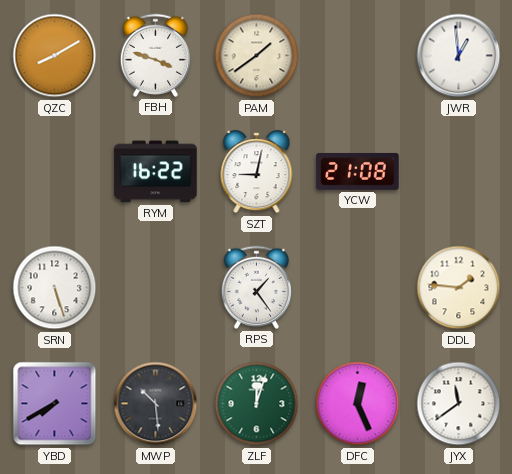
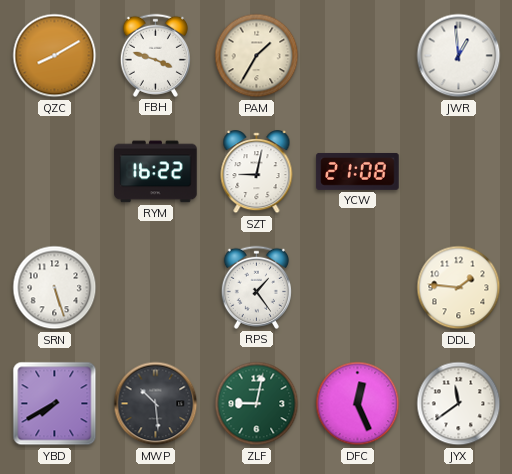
PAM: 1:39 -> 1:35
ZLF: 12:03 -> 9:02
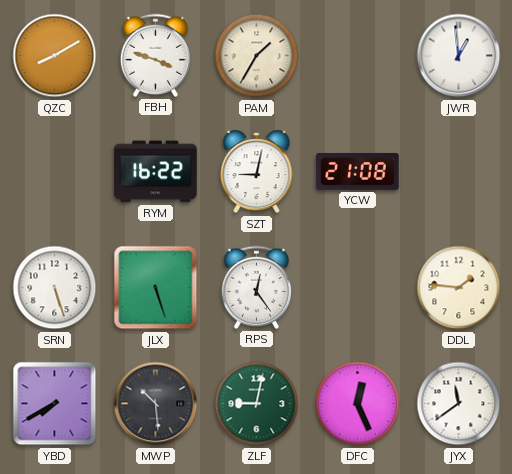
JLX: none -> 5:27
RPS: 1:24 -> 12:24
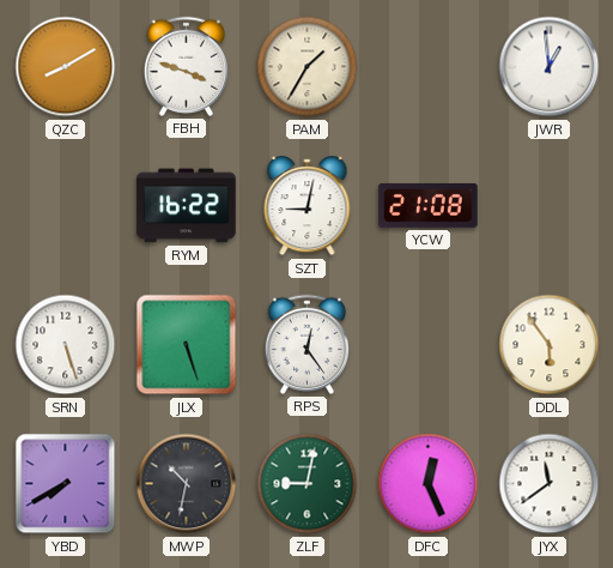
DDL: 1:46 -> 5:54
MWP: 10:29 -> 10:32
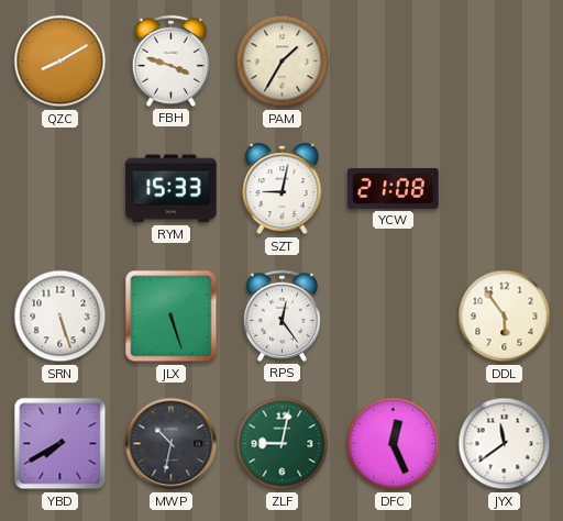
JWR: 12:59 -> none
RYM: 16:22 -> 15:33
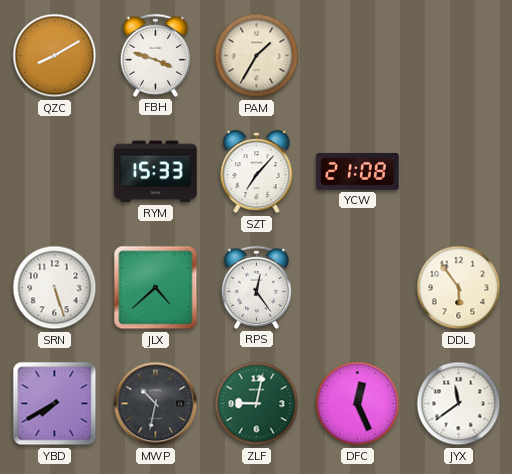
SZT: 9:02 -> 7:07
JLX: 5:27 -> 4:38
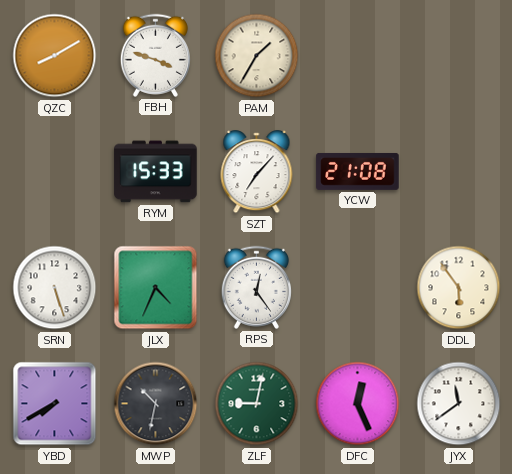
JLX: 4:38 -> 4:34
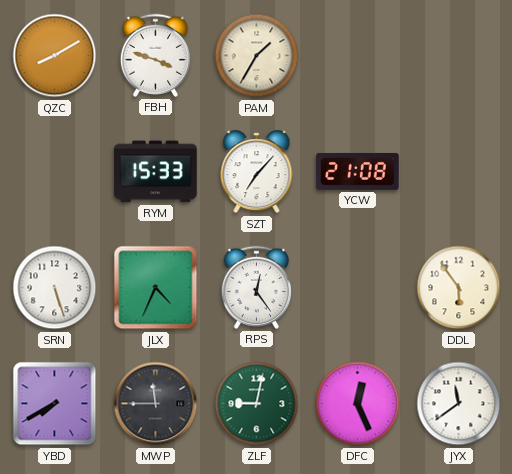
MWP: 10:32 -> 11:45
